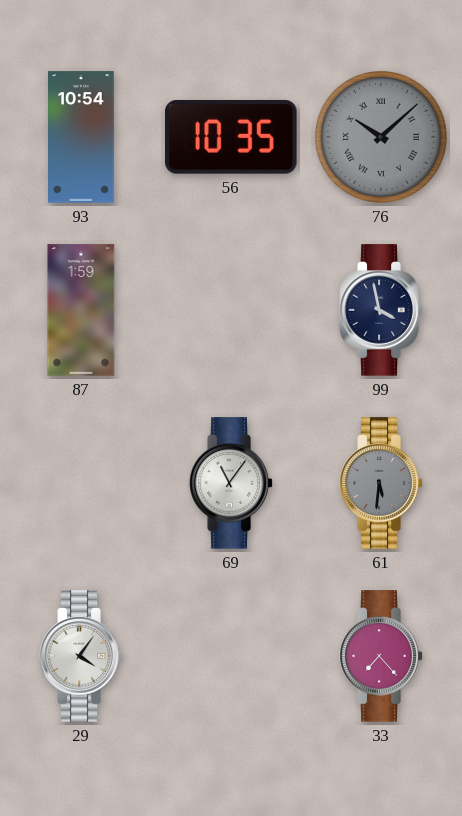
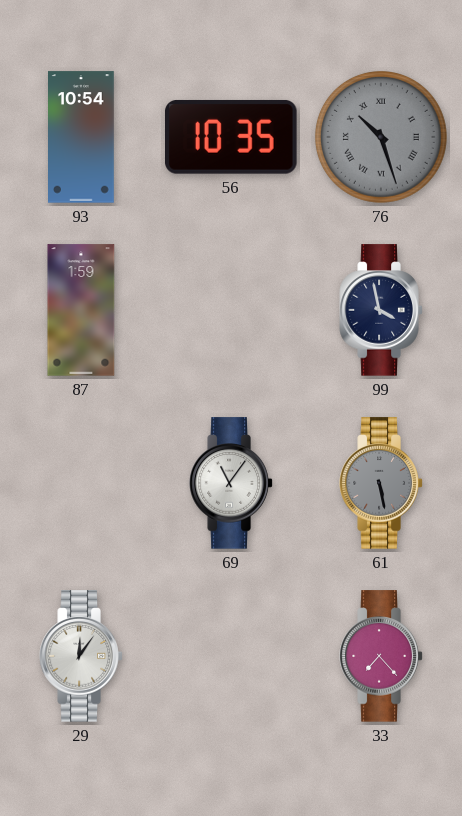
76: 10:08 -> 10:27
61: 5:31 -> 5:28
29: 4:06 -> 12:06
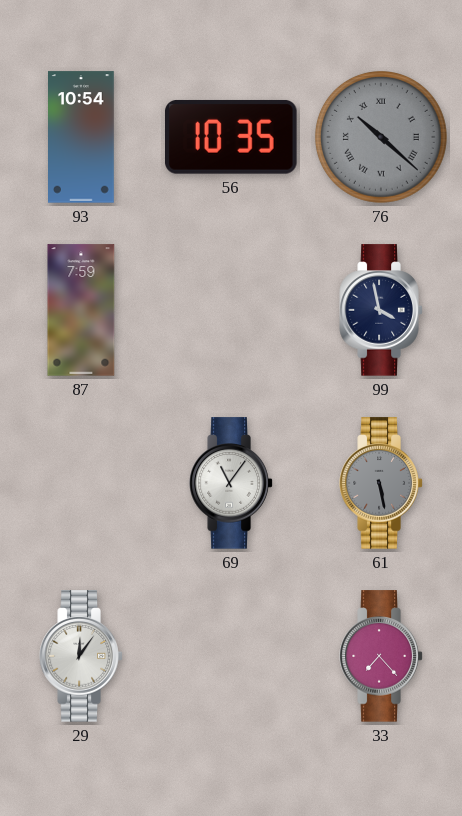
76: 10:27 -> 10:22
87: 1:59 -> 7:59
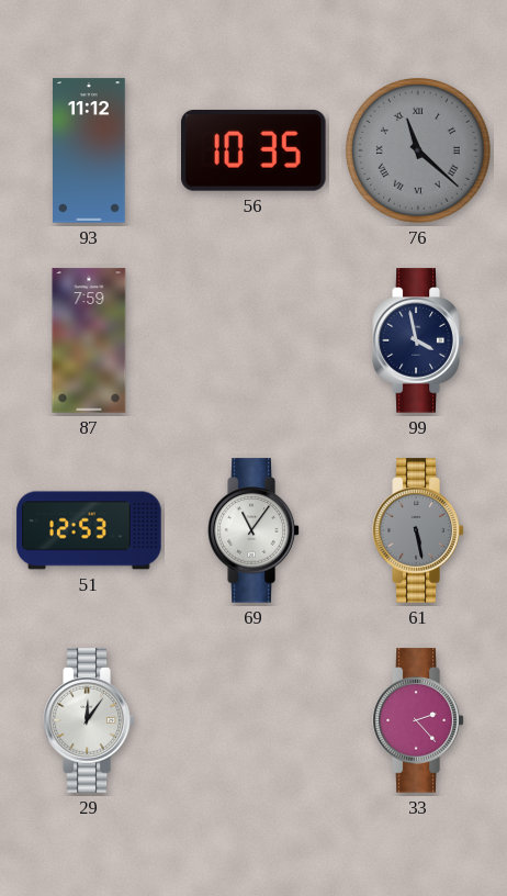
93: 10:54 -> 11:12
76: 10:22 -> 11:22
51: none -> 12:53
33: 7:23 -> 2:23
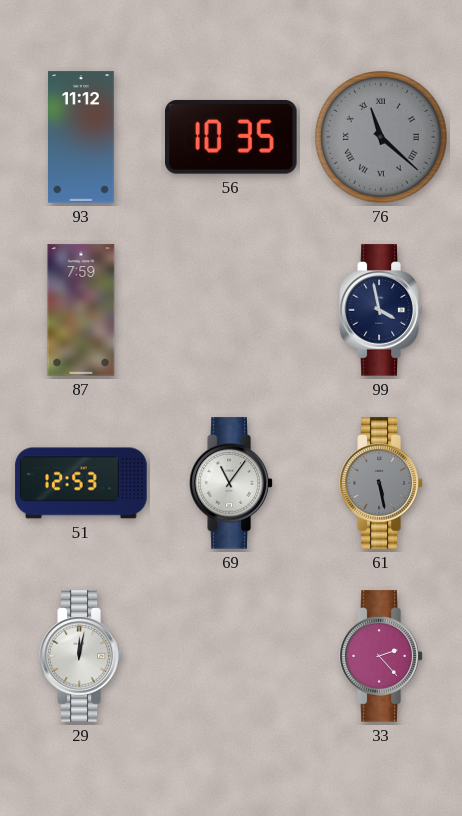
29: 12:06 -> 12:02
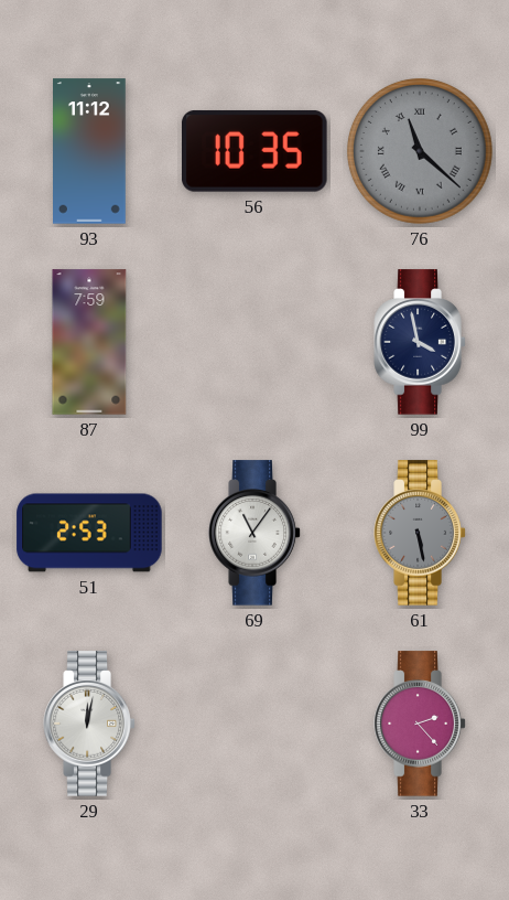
51: 12:53 -> 2:53
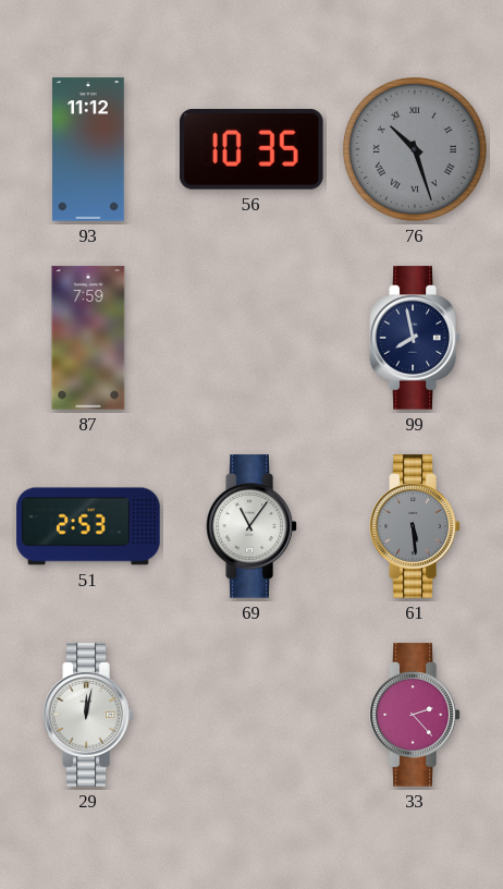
76: 11:22 -> 10:27
99: 3:58 -> 7:58
61: 5:28 -> 5:29
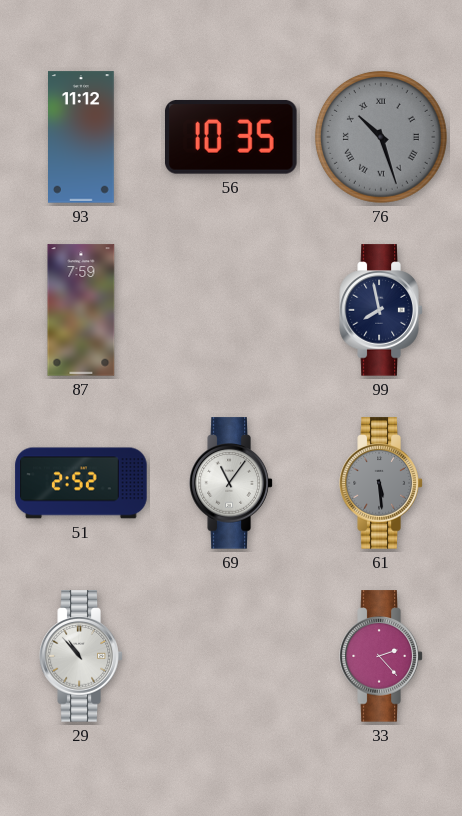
51: 2:53 -> 2:52
29: 12:02 -> 10:53
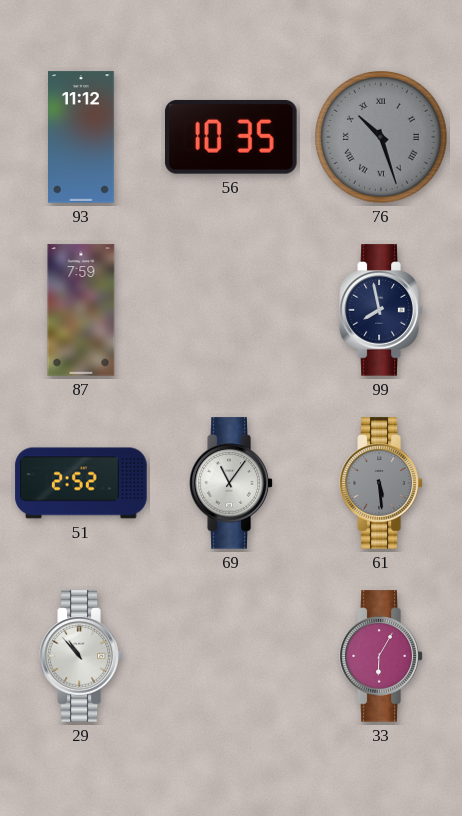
33: 2:23 -> 6:05
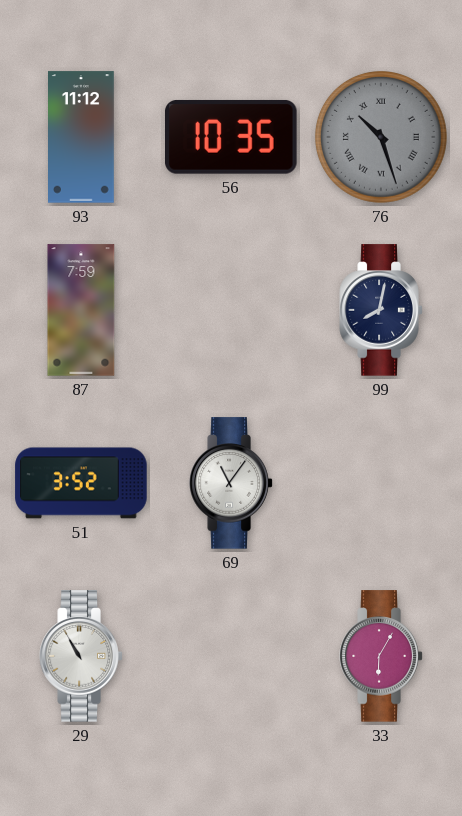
99: 7:58 -> 8:02
51: 2:52 -> 3:52
61: 5:29 -> none
29: 10:53 -> 10:55
